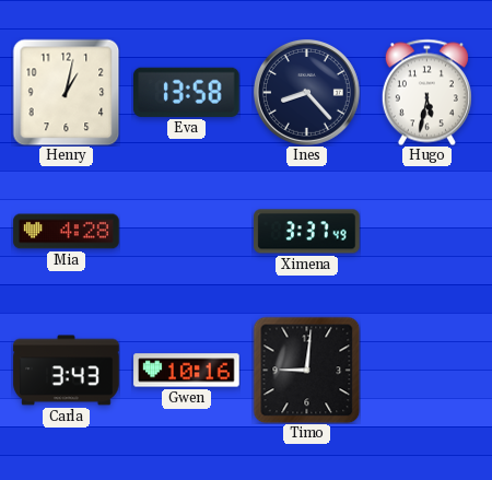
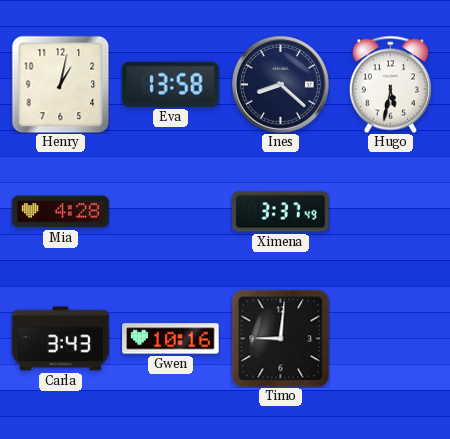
Ines: 8:23 -> 8:22
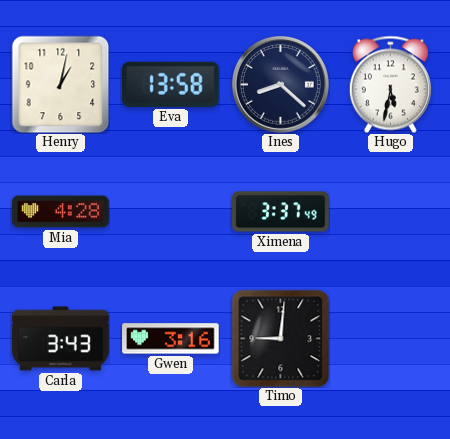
Gwen: 10:16 -> 3:16
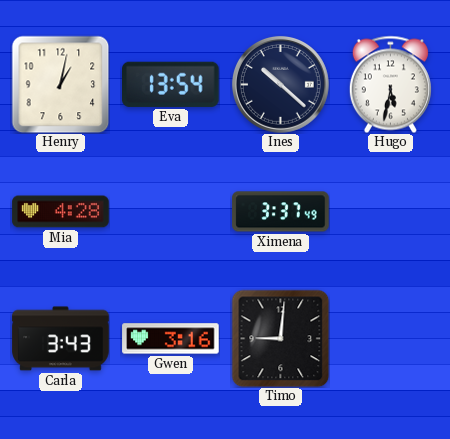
Eva: 13:58 -> 13:54
Ines: 8:22 -> 10:22
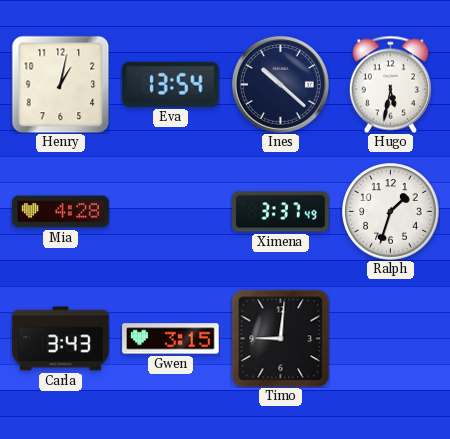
Ralph: none -> 1:33
Gwen: 3:16 -> 3:15
